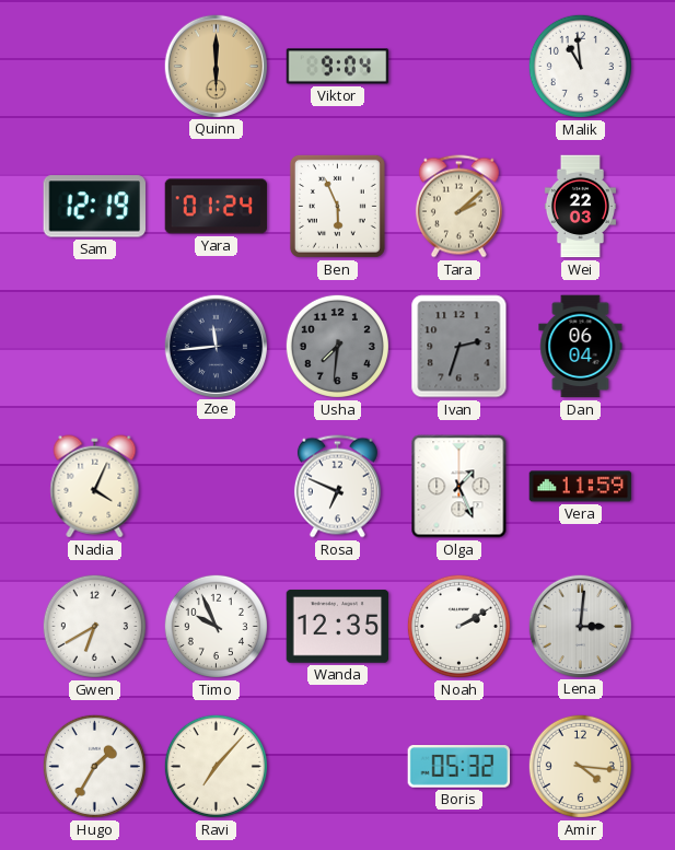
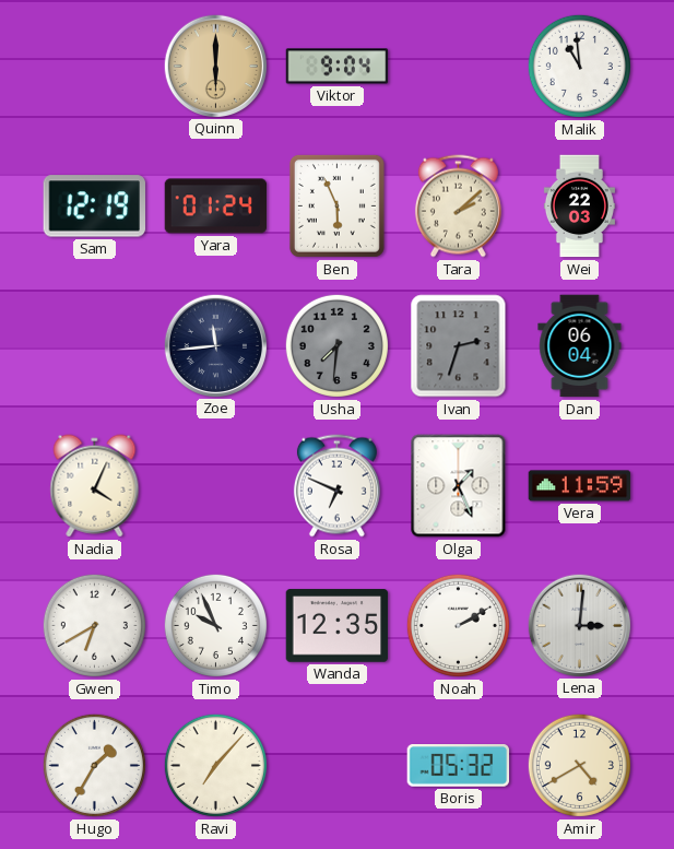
Amir: 4:16 -> 4:40
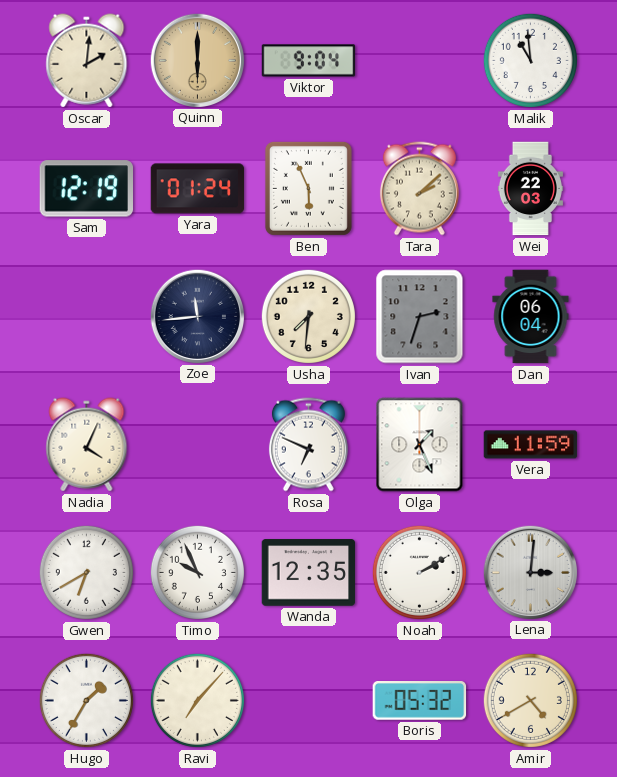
Oscar: none -> 2:01
Usha dial: grey -> cream
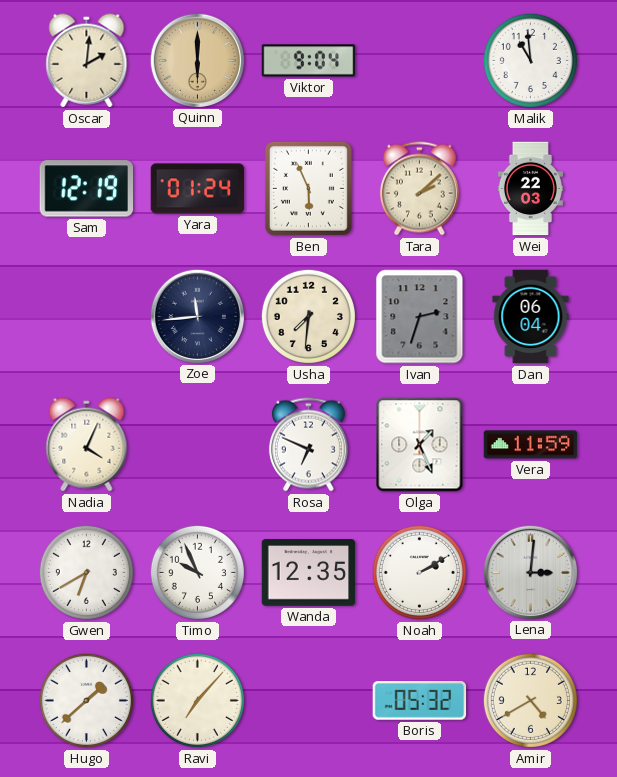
Hugo: 1:35 -> 1:38
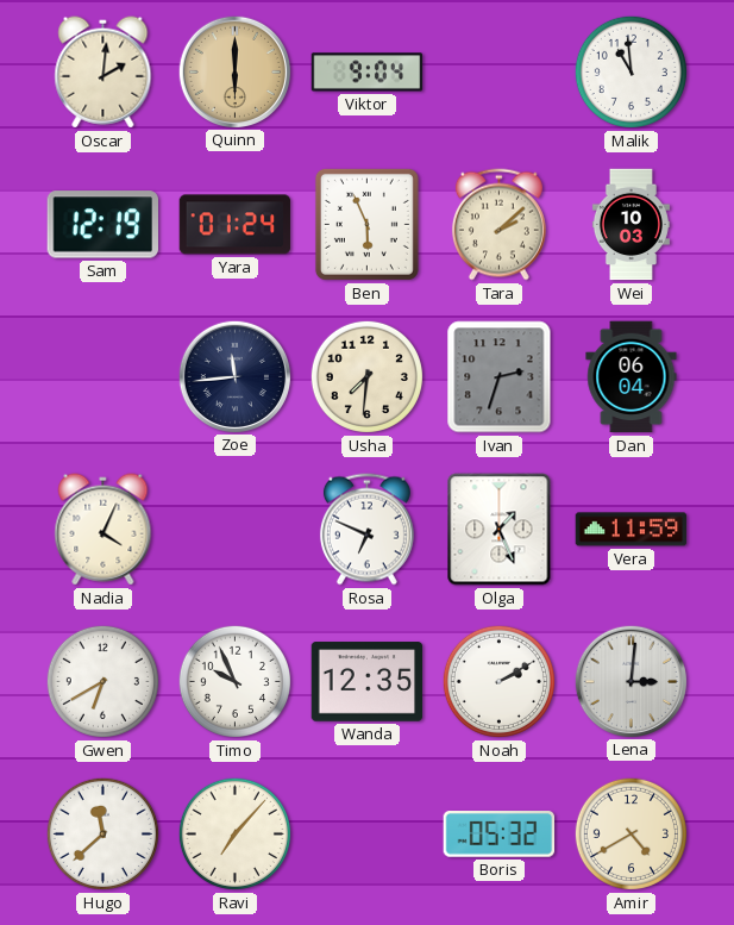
Wei: 22:03 -> 10:03
Hugo: 1:38 -> 11:38
